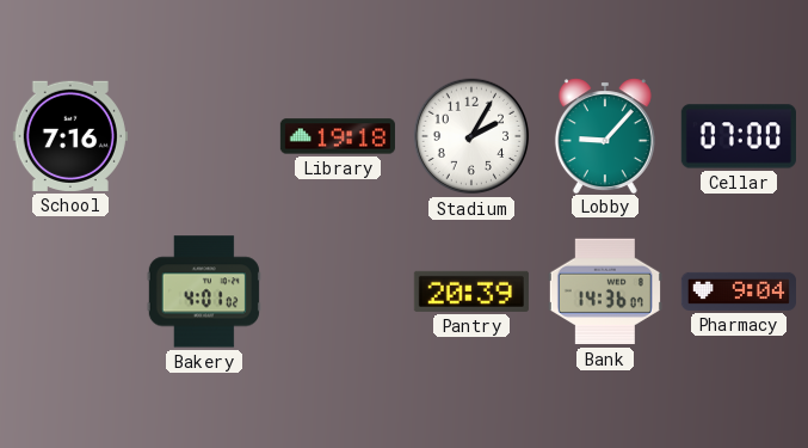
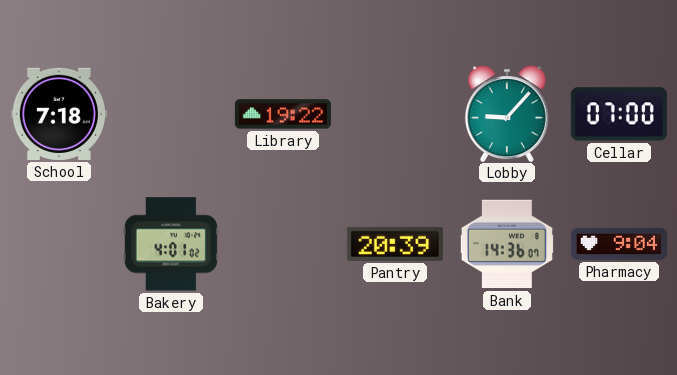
School: 7:16 -> 7:18
Library: 19:18 -> 19:22
Stadium: 2:05 -> none
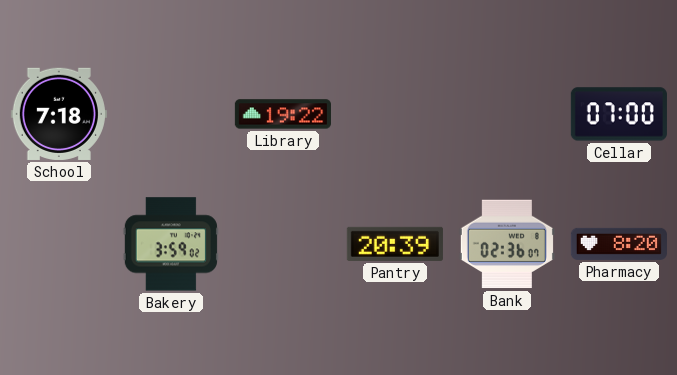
Lobby: 9:07 -> none
Bakery: 4:01 -> 3:59
Bank: 14:36 -> 02:36
Pharmacy: 9:04 -> 8:20
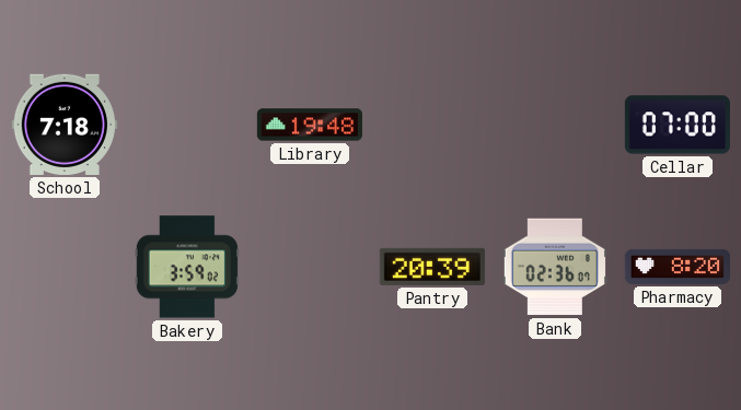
Library: 19:22 -> 19:48
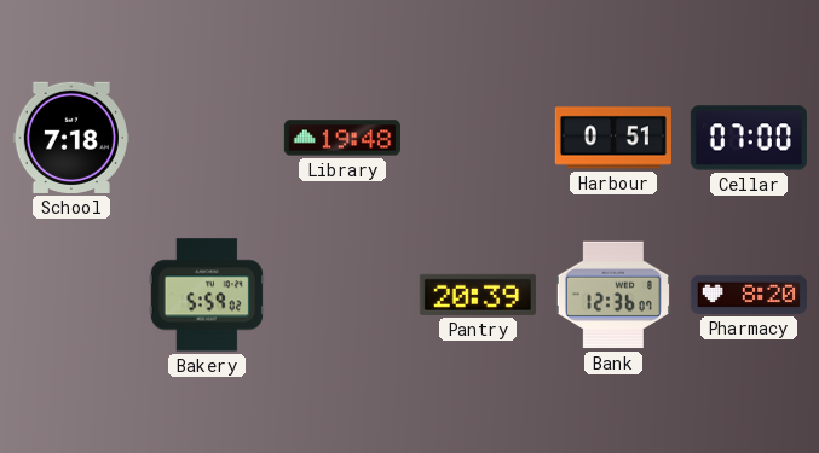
Harbour: none -> 0:51
Bakery: 3:59 -> 5:59
Bank: 02:36 -> 12:36
